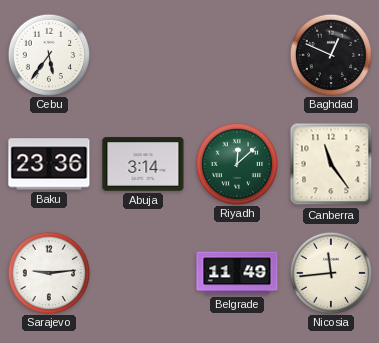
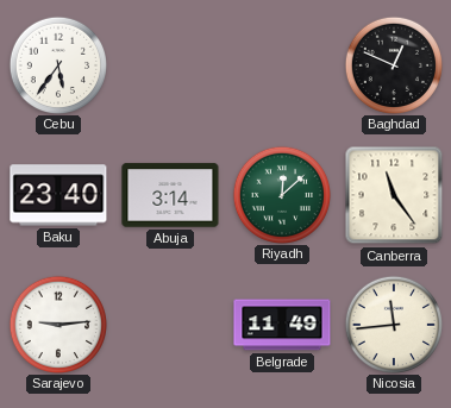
Baku: 23:36 -> 23:40
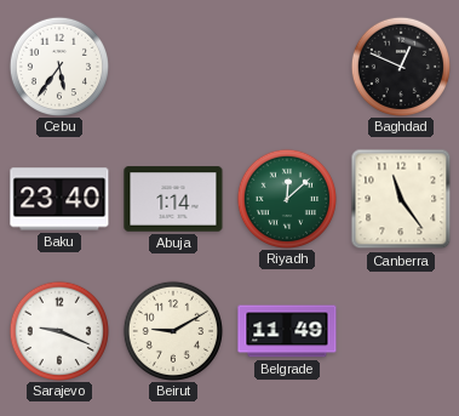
Abuja: 3:14 -> 1:14
Sarajevo: 9:14 -> 9:19
Beirut: none -> 9:10
Nicosia: 11:44 -> none
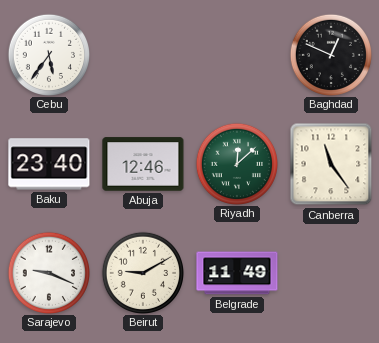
Abuja: 1:14 -> 12:46
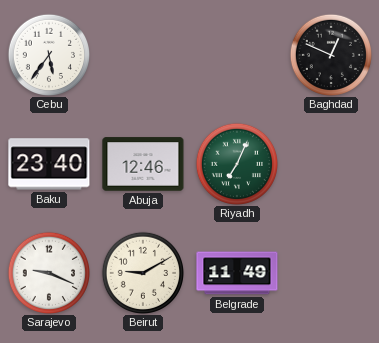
Riyadh: 12:08 -> 7:04
Canberra: 11:24 -> none
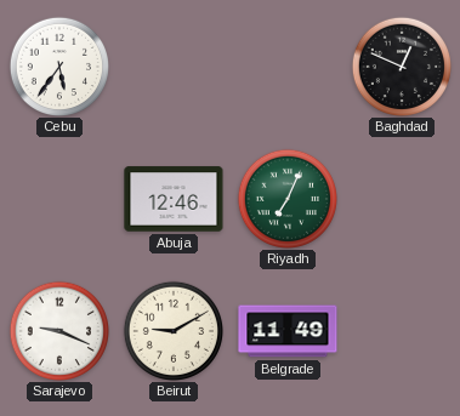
Baku: 23:40 -> none
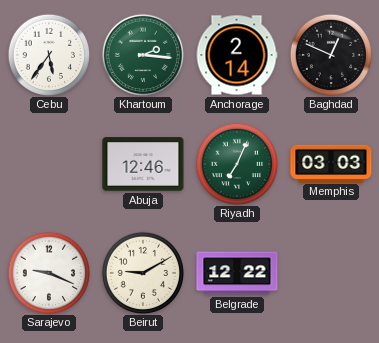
Khartoum: none -> 2:16
Anchorage: none -> 2:14
Memphis: none -> 03:03
Belgrade: 11:49 -> 12:22
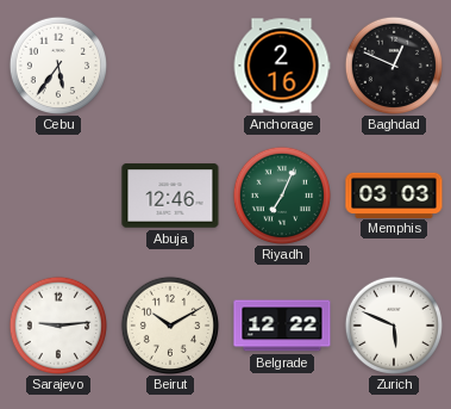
Khartoum: 2:16 -> none
Anchorage: 2:14 -> 2:16
Sarajevo: 9:19 -> 9:14
Beirut: 9:10 -> 10:10
Zurich: none -> 5:49
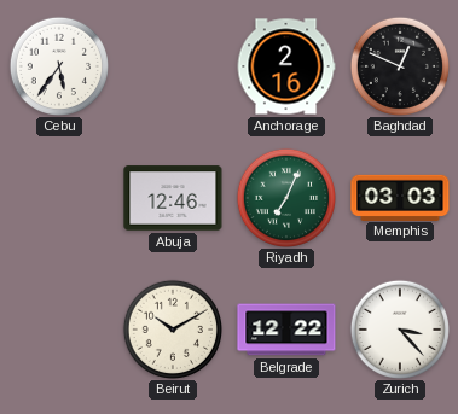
Sarajevo: 9:14 -> none
Zurich: 5:49 -> 3:23
